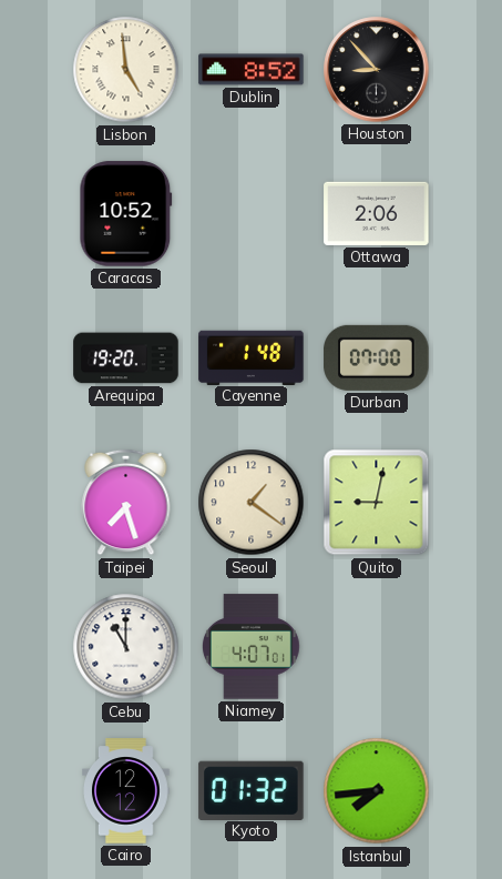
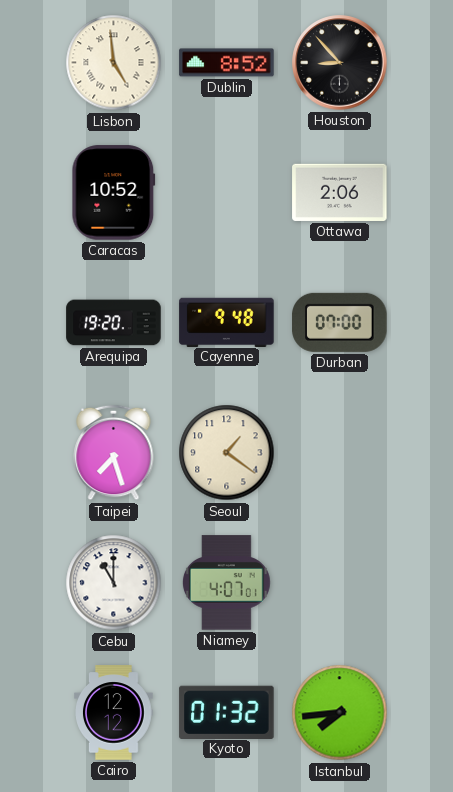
Cayenne: 1:48 -> 9:48
Quito: 9:02 -> none
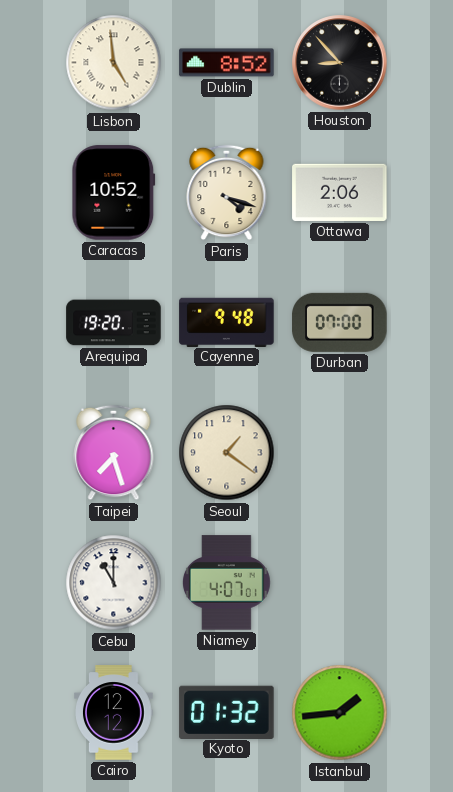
Paris: none -> 4:18
Istanbul: 7:44 -> 1:44
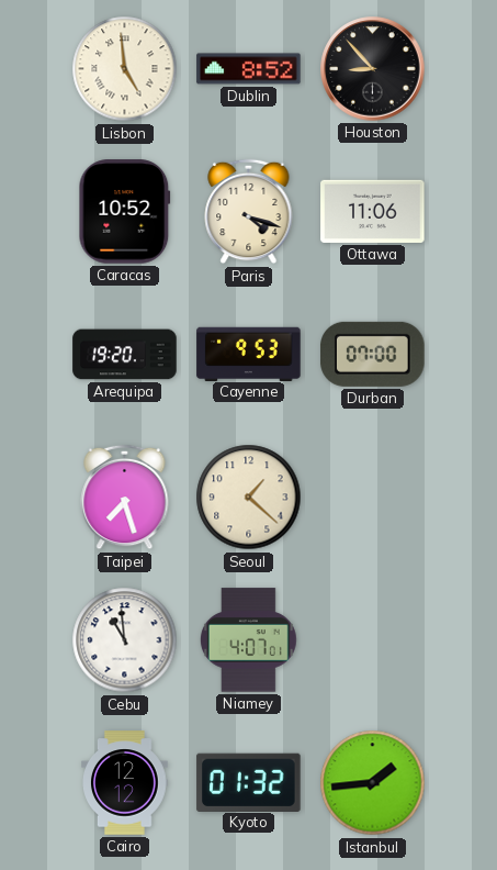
Ottawa: 2:06 -> 11:06
Cayenne: 9:48 -> 9:53
Seoul: 1:21 -> 1:22
Cebu: 11:00 -> 10:59
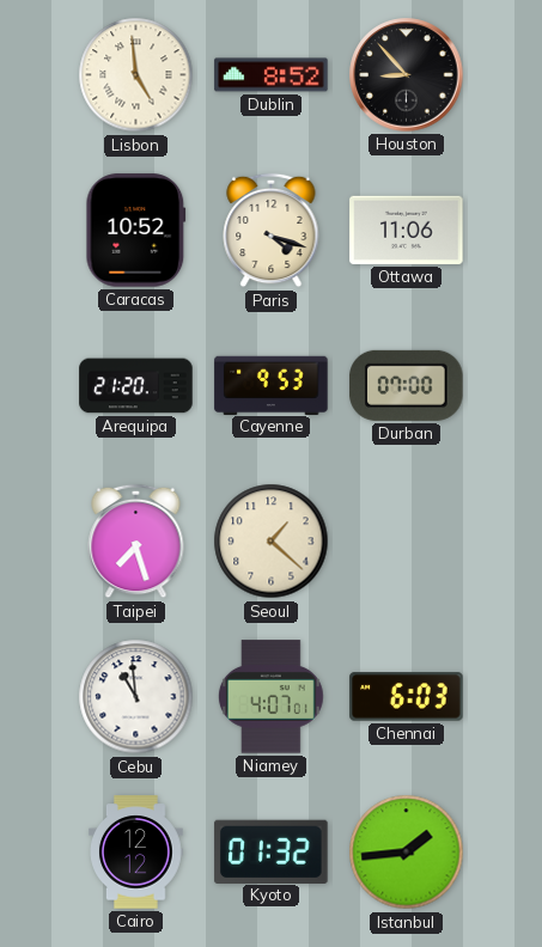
Arequipa: 19:20 -> 21:20
Chennai: none -> 6:03
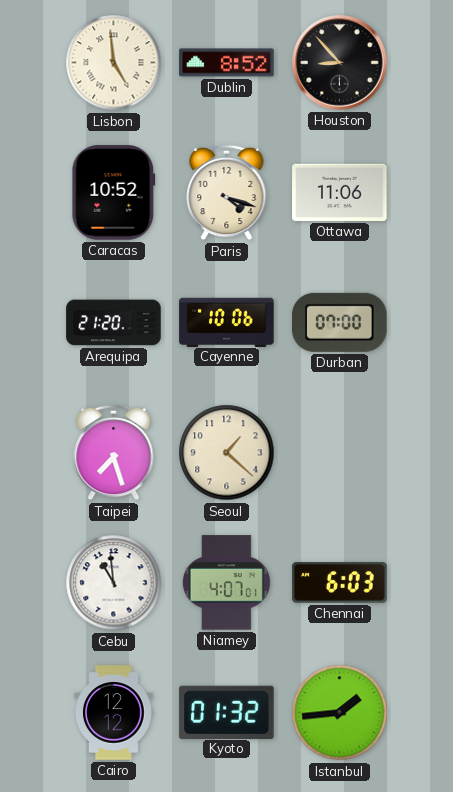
Cayenne: 9:53 -> 10:06
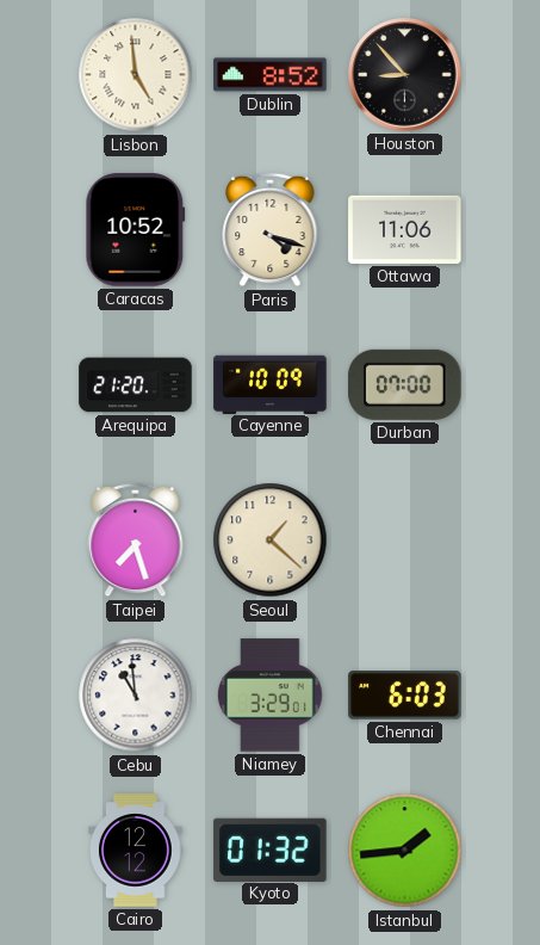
Cayenne: 10:06 -> 10:09
Niamey: 4:07 -> 3:29
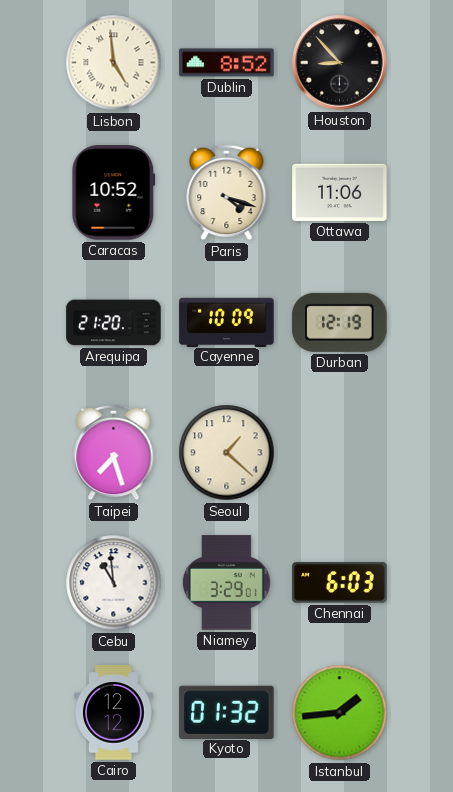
Durban: 07:00 -> 12:19
